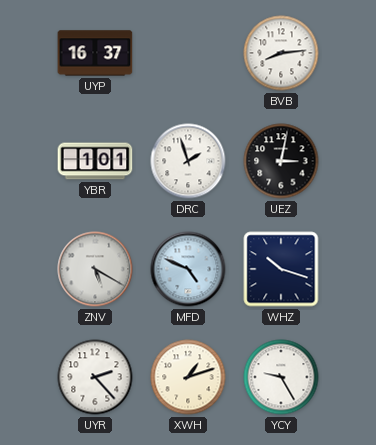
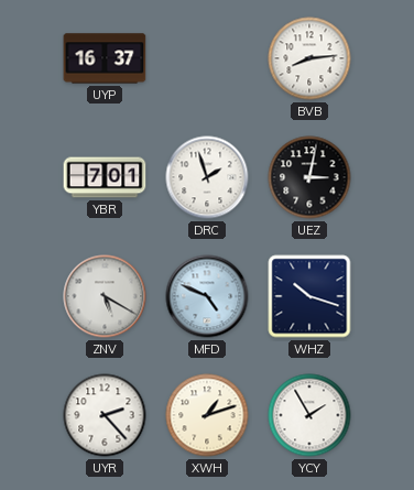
YBR: 1:01 -> 7:01
YCY: 9:25 -> 1:55
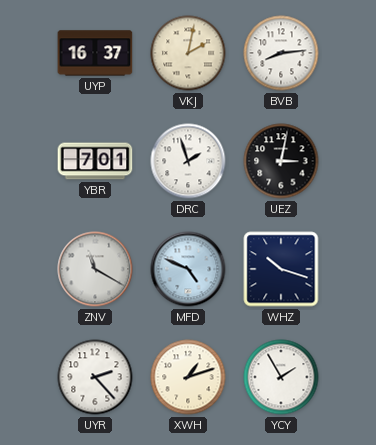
VKJ: none -> 2:02
ZNV: 5:20 -> 11:20
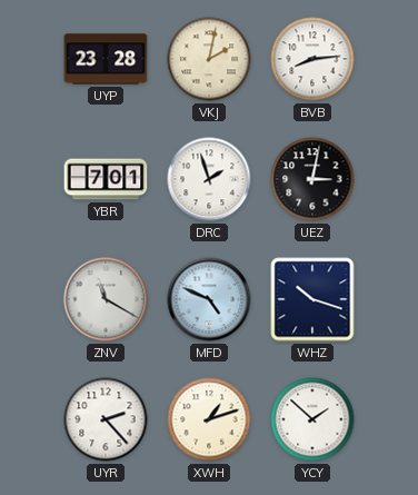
UYP: 16:37 -> 23:28
YCY: 1:55 -> 1:52
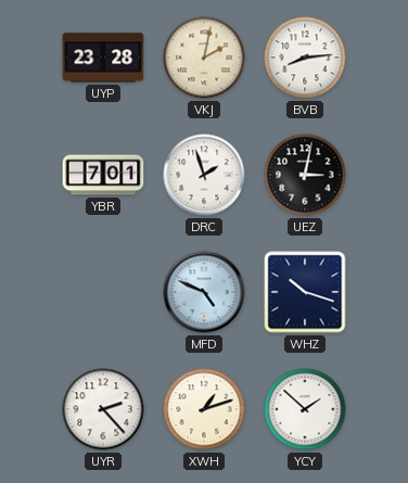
ZNV: 11:20 -> none
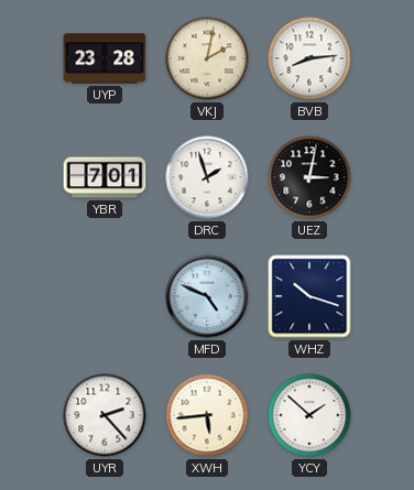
XWH: 1:12 -> 5:44
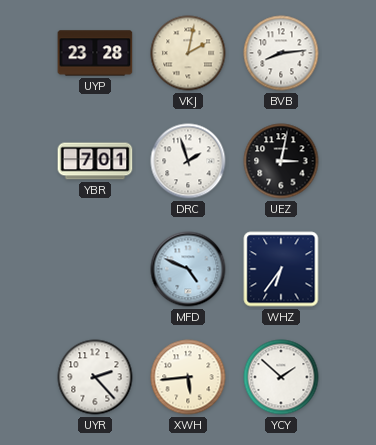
WHZ: 10:18 -> 6:36
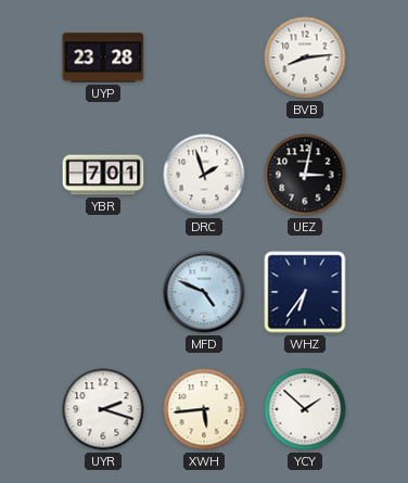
VKJ: 2:02 -> none
UYR: 2:23 -> 2:18
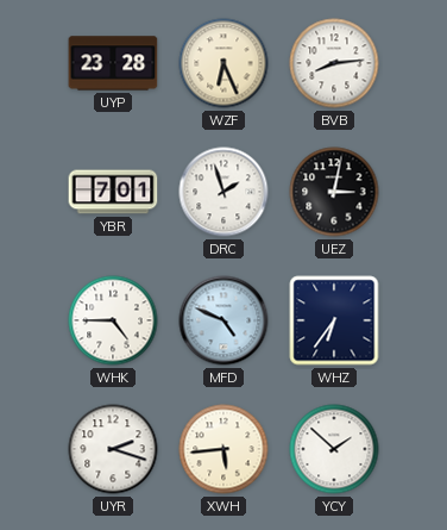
WZF: none -> 6:26
WHK: none -> 4:45
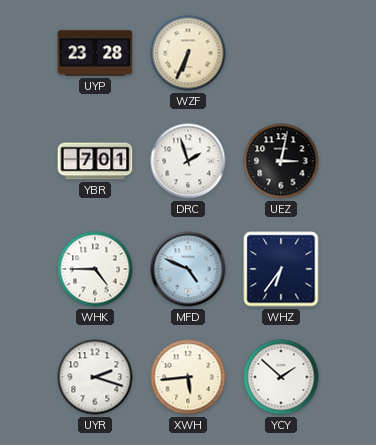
WZF: 6:26 -> 6:34
BVB: 8:14 -> none
